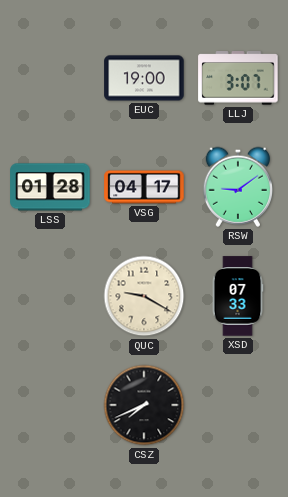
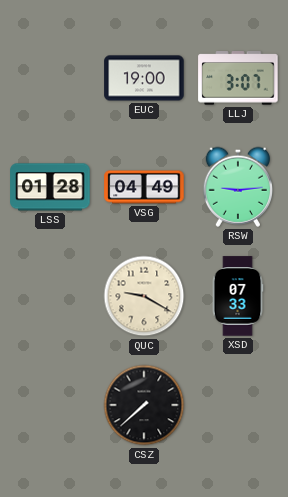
VSG: 04:17 -> 04:49
RSW: 9:09 -> 9:14
CSZ: 7:41 -> 7:38
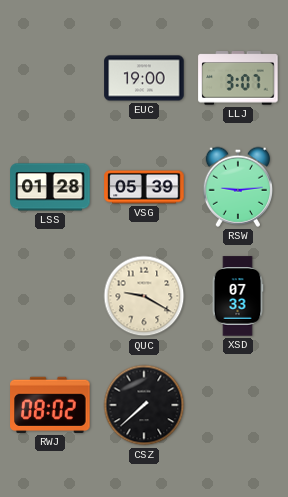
VSG: 04:49 -> 05:39
RWJ: none -> 08:02
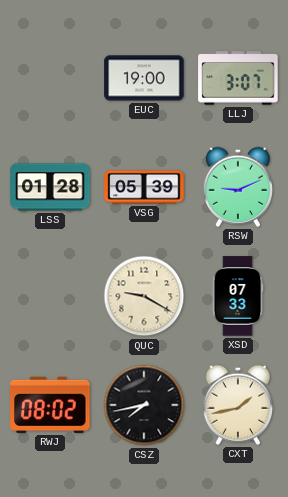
RSW: 9:14 -> 9:11
CSZ: 7:38 -> 7:43
CXT: none -> 1:43
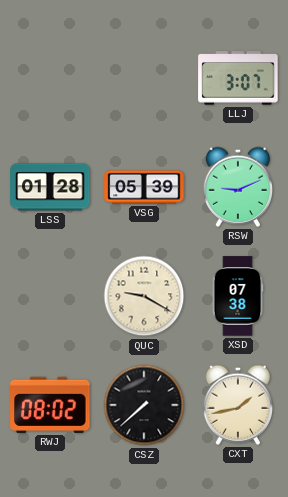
EUC: 19:00 -> none
XSD: 07:33 -> 07:38
CSZ: 7:43 -> 7:38
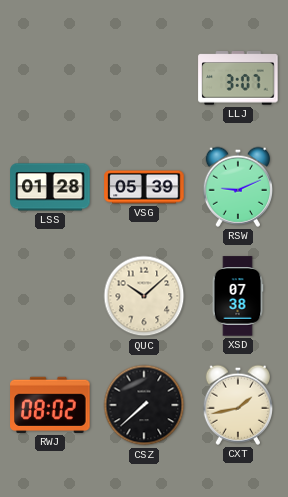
QUC: 9:20 -> 10:08
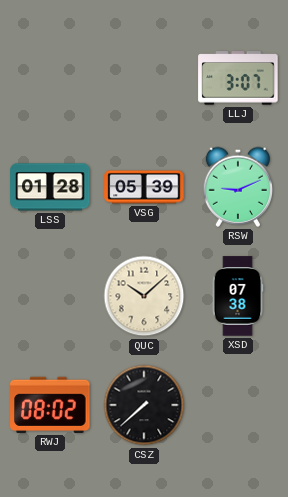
CXT: 1:43 -> none
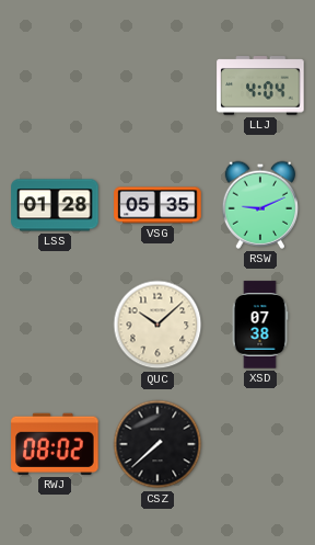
LLJ: 3:07 -> 4:04
VSG: 05:39 -> 05:35
